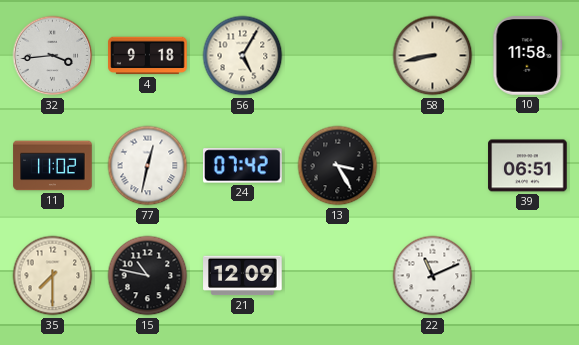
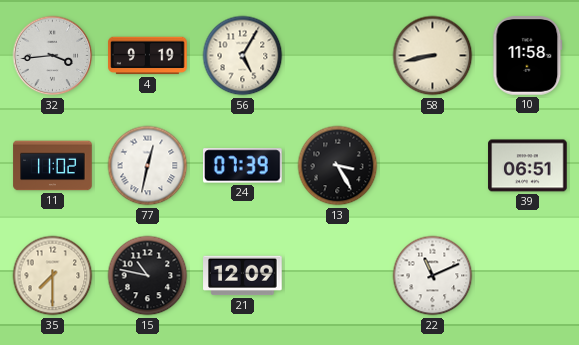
4: 9:18 -> 9:19
24: 07:42 -> 07:39
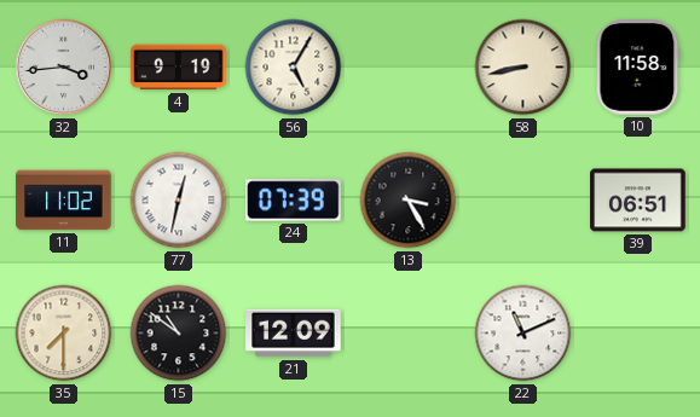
15: 10:47 -> 10:51
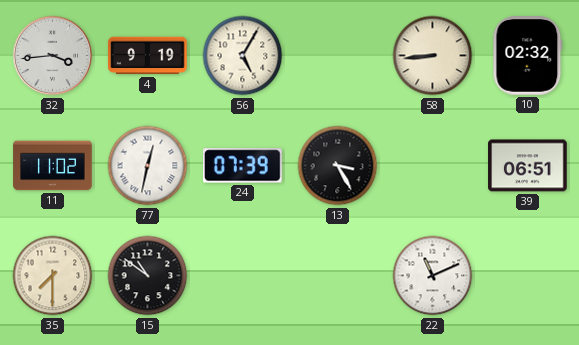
58: 8:43 -> 8:44
10: 11:58 -> 02:32
21: 12:09 -> none
